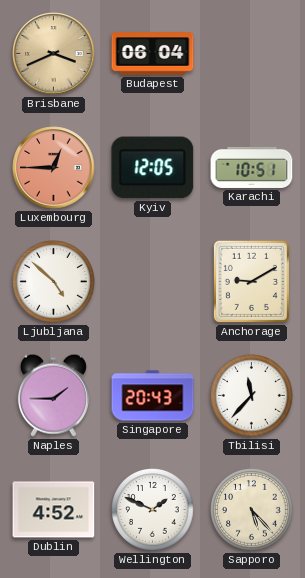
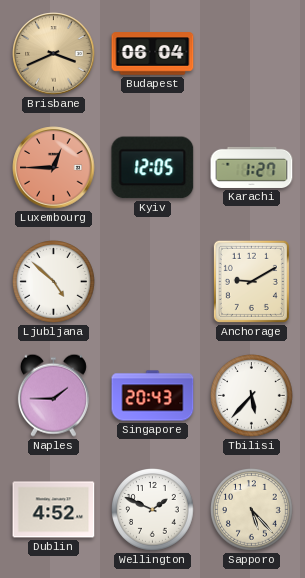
Karachi: 10:51 -> 1:27
Tbilisi: 11:37 -> 5:37
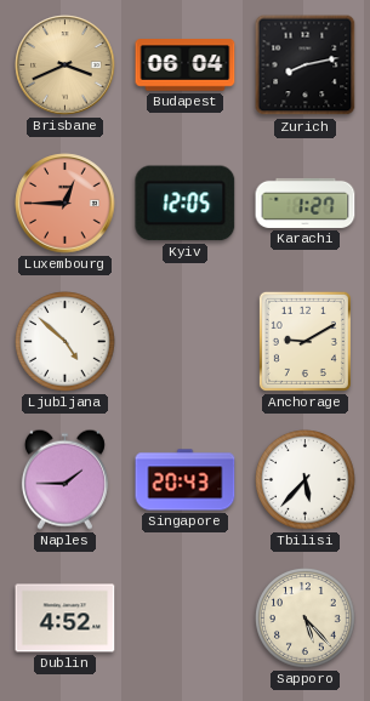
Zurich: none -> 8:13
Wellington: 1:49 -> none
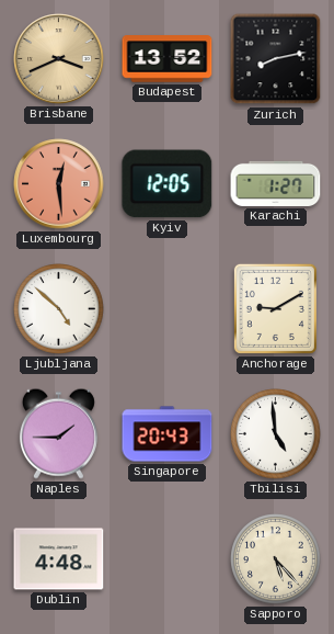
Budapest: 06:04 -> 13:52
Luxembourg: 12:45 -> 12:29
Tbilisi: 5:37 -> 4:59
Dublin: 4:52 -> 4:48
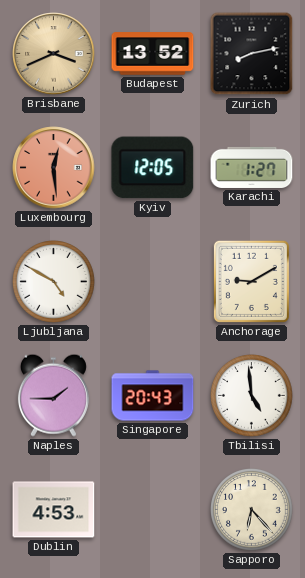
Ljubljana: 4:52 -> 4:50
Dublin: 4:48 -> 4:53
Sapporo: 5:23 -> 6:23
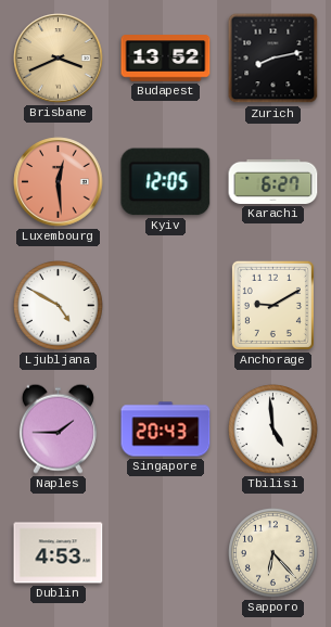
Karachi: 1:27 -> 6:27
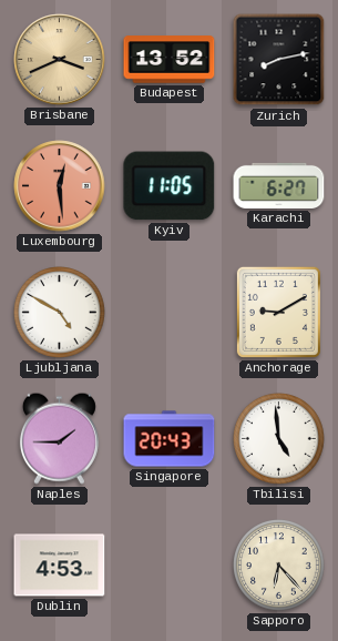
Kyiv: 12:05 -> 11:05
